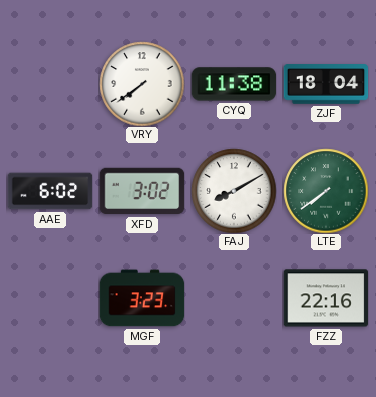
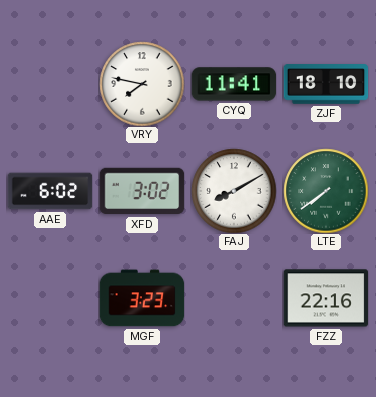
VRY: 7:39 -> 7:47
CYQ: 11:38 -> 11:41
ZJF: 18:04 -> 18:10
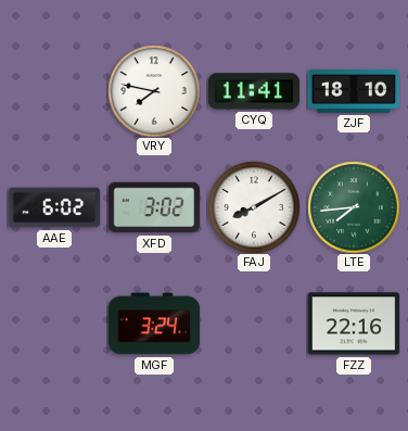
LTE: 7:39 -> 7:44
MGF: 3:23 -> 3:24
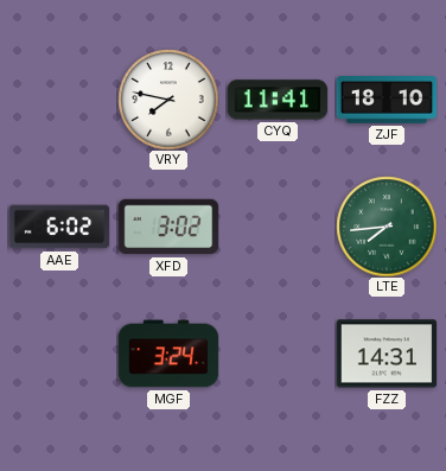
FAJ: 8:10 -> none
FZZ: 22:16 -> 14:31
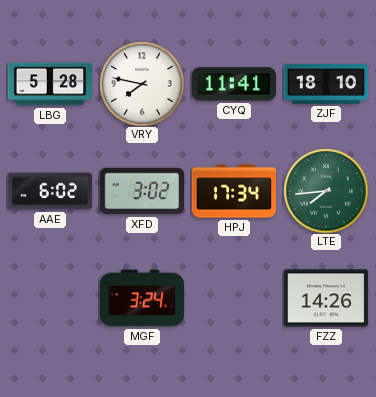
LBG: none -> 5:28
HPJ: none -> 17:34
FZZ: 14:31 -> 14:26
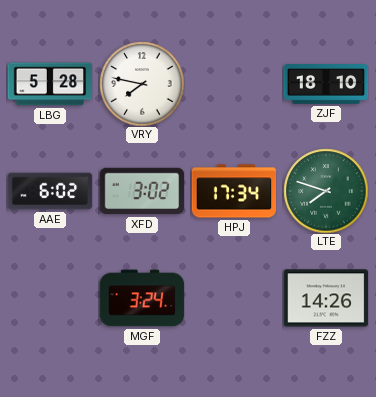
CYQ: 11:41 -> none
LTE: 7:44 -> 7:48
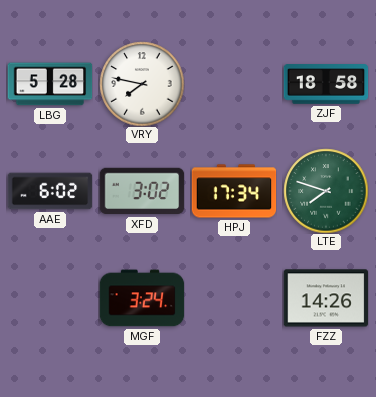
ZJF: 18:10 -> 18:58
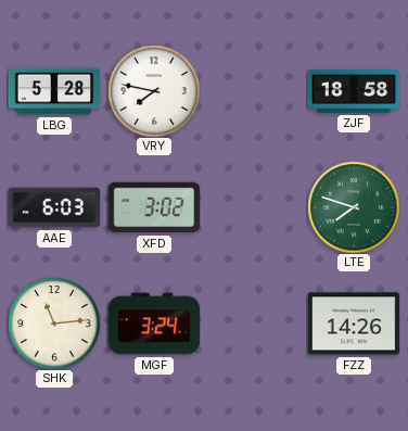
AAE: 6:02 -> 6:03
HPJ: 17:34 -> none
SHK: none -> 11:14
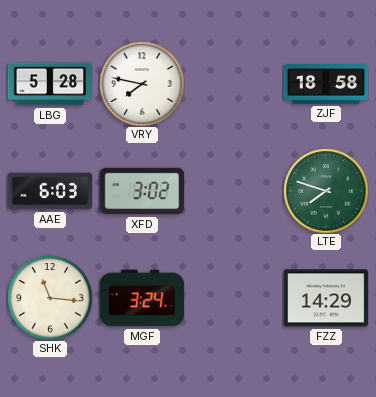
SHK: 11:14 -> 11:16
FZZ: 14:26 -> 14:29
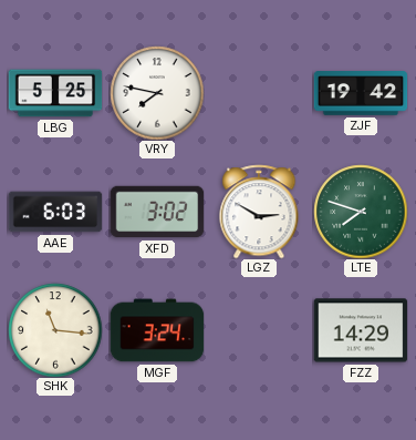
LBG: 5:28 -> 5:25
ZJF: 18:58 -> 19:42
LGZ: none -> 2:50
